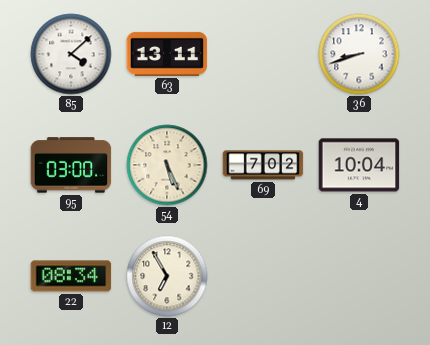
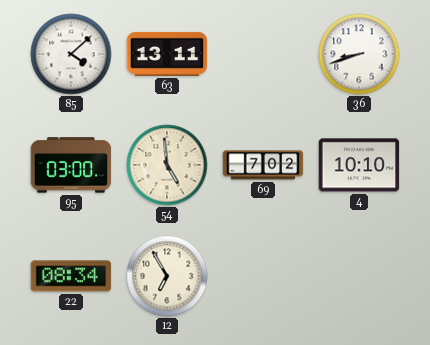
54: 5:26 -> 4:59
4: 10:04 -> 10:10
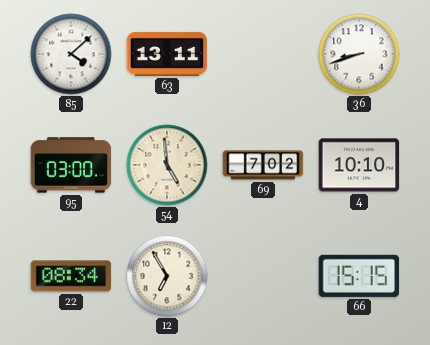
66: none -> 15:15
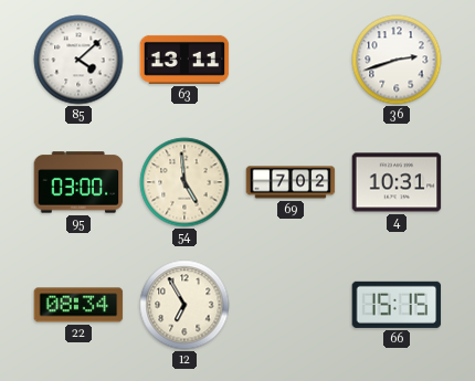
36: 8:42 -> 2:42
4: 10:10 -> 10:31
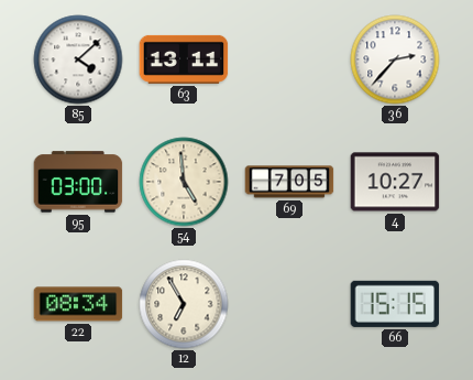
36: 2:42 -> 2:37
69: 7:02 -> 7:05
4: 10:31 -> 10:27
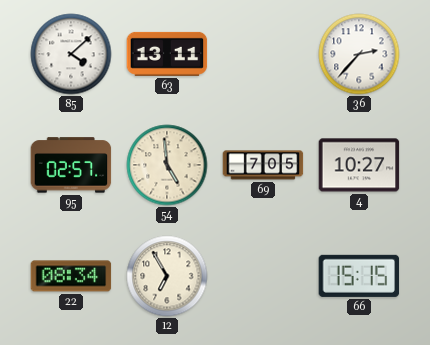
95: 03:00 -> 02:57
